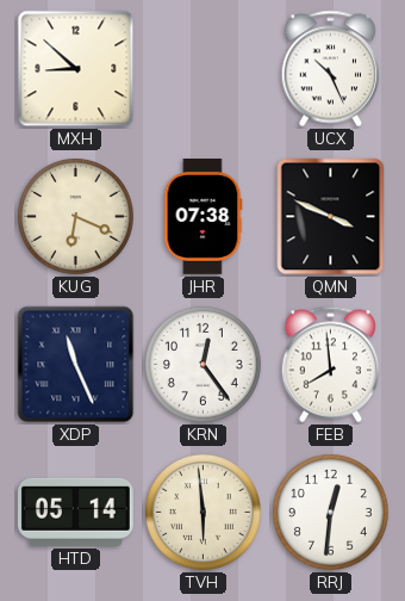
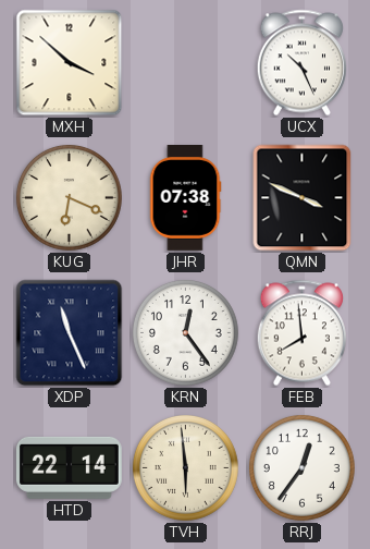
MXH: 8:52 -> 3:52
HTD: 05:14 -> 22:14
RRJ: 12:31 -> 12:36
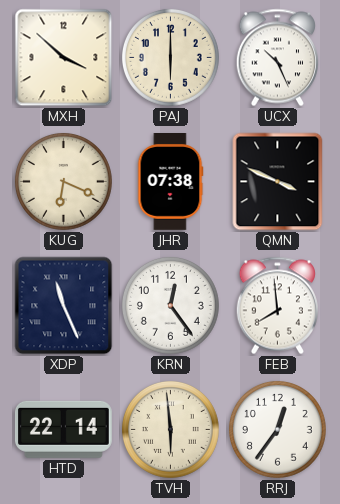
PAJ: none -> 6:00
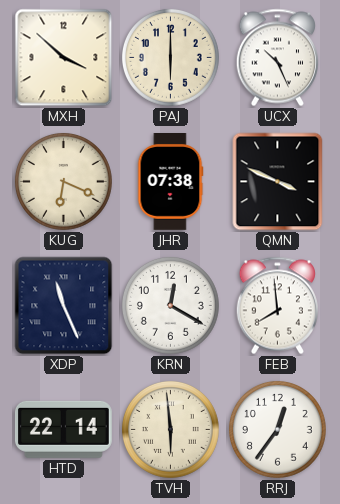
KRN: 12:24 -> 12:20
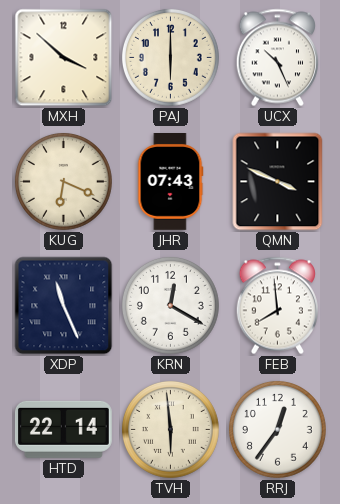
JHR: 07:38 -> 07:43
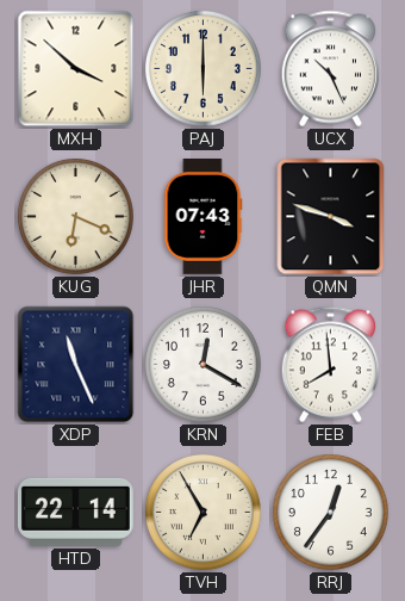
QMN: 3:49 -> 3:48
TVH: 5:59 -> 6:55
